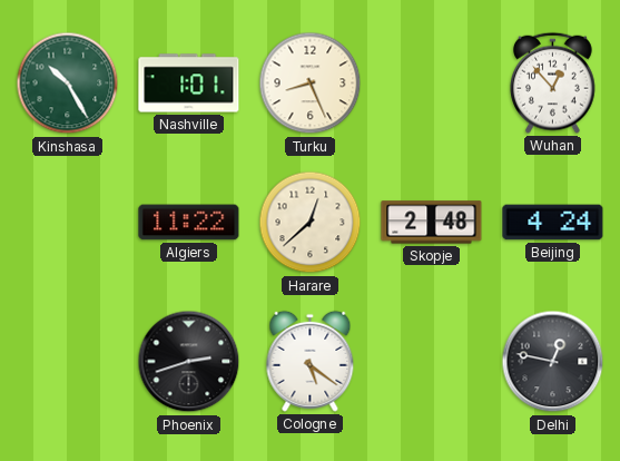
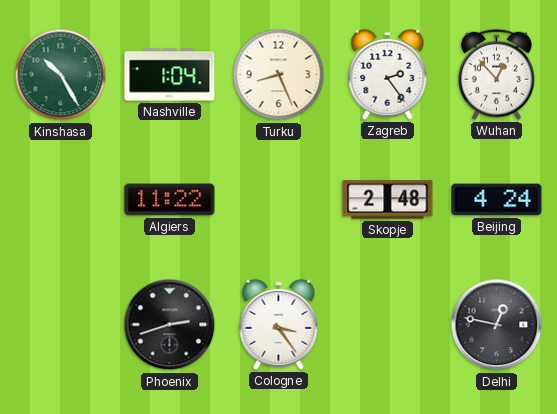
Nashville: 1:01 -> 1:04
Zagreb: none -> 2:24
Harare: 12:38 -> none
Cologne: 5:21 -> 3:24
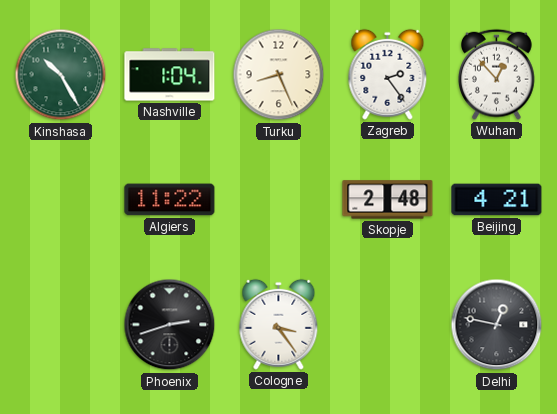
Beijing: 4:24 -> 4:21
